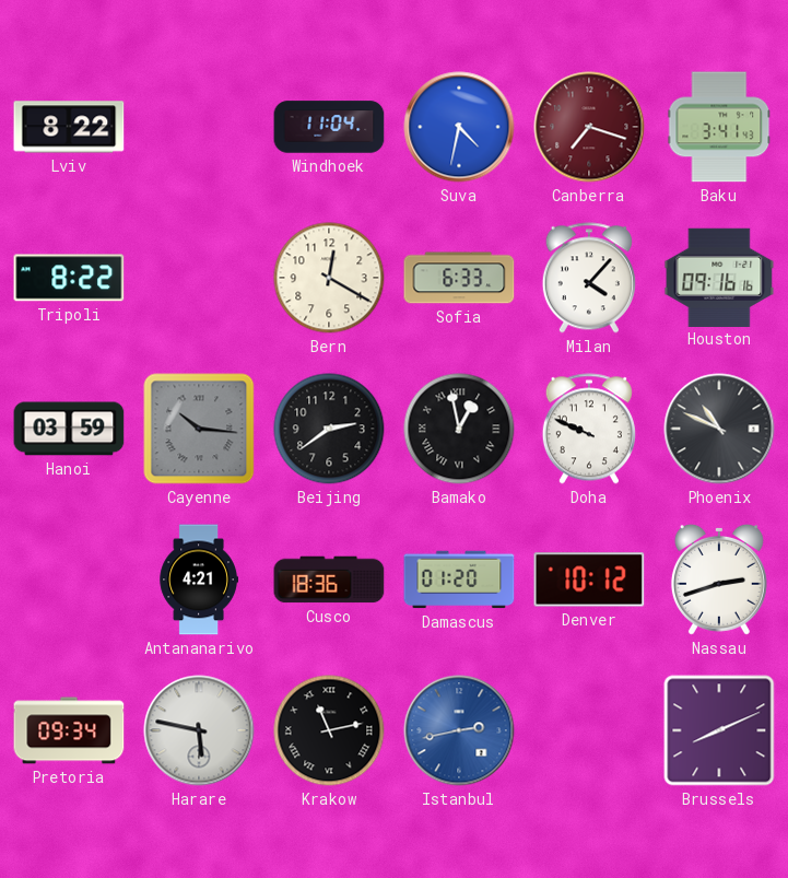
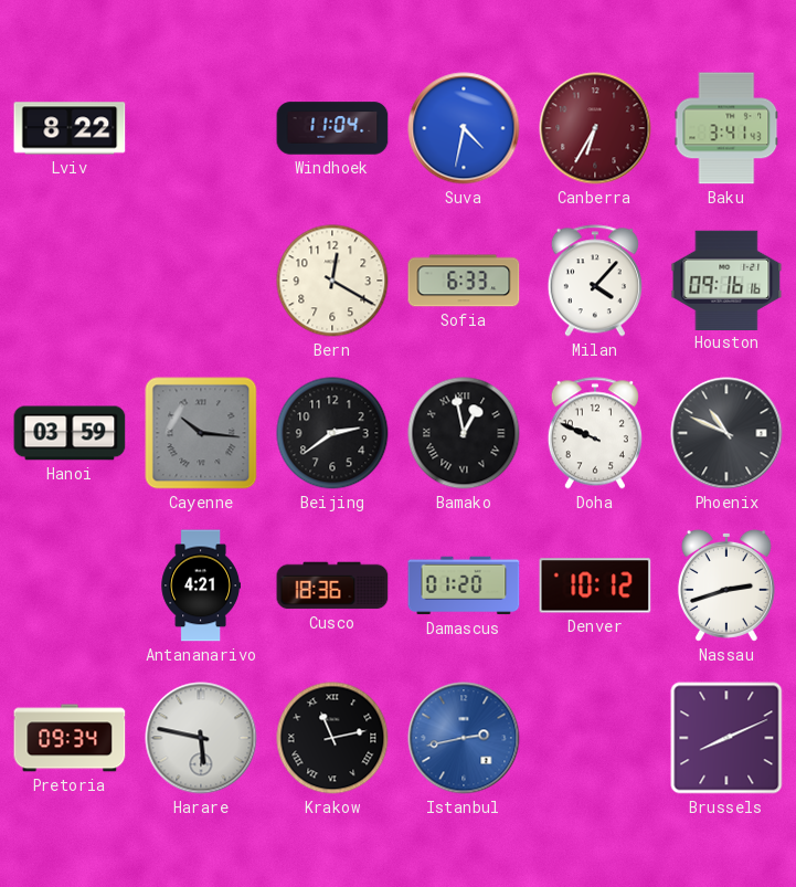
Canberra: 7:18 -> 6:35
Tripoli: 8:22 -> none
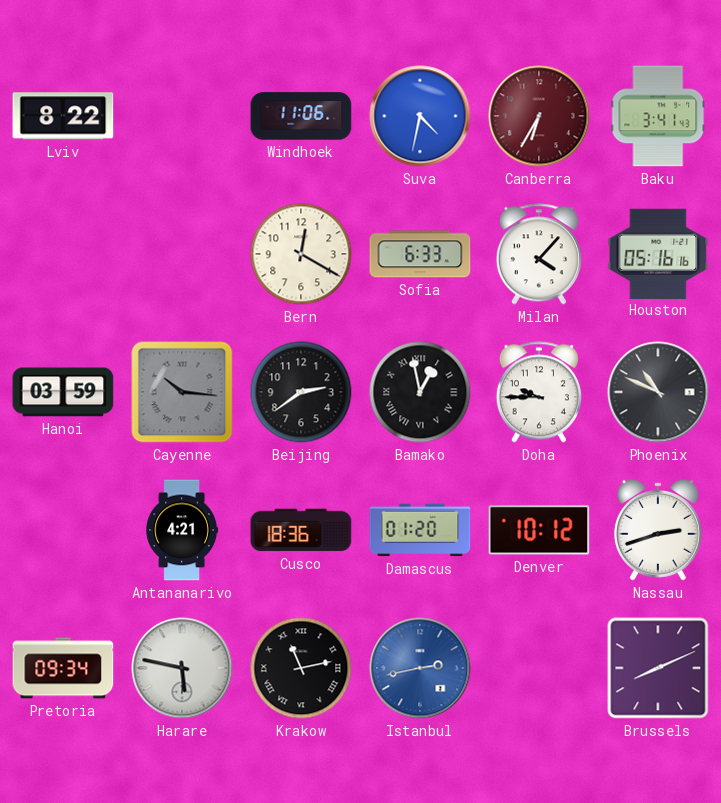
Windhoek: 11:04 -> 11:06
Houston: 09:16 -> 05:16
Doha: 9:49 -> 9:45
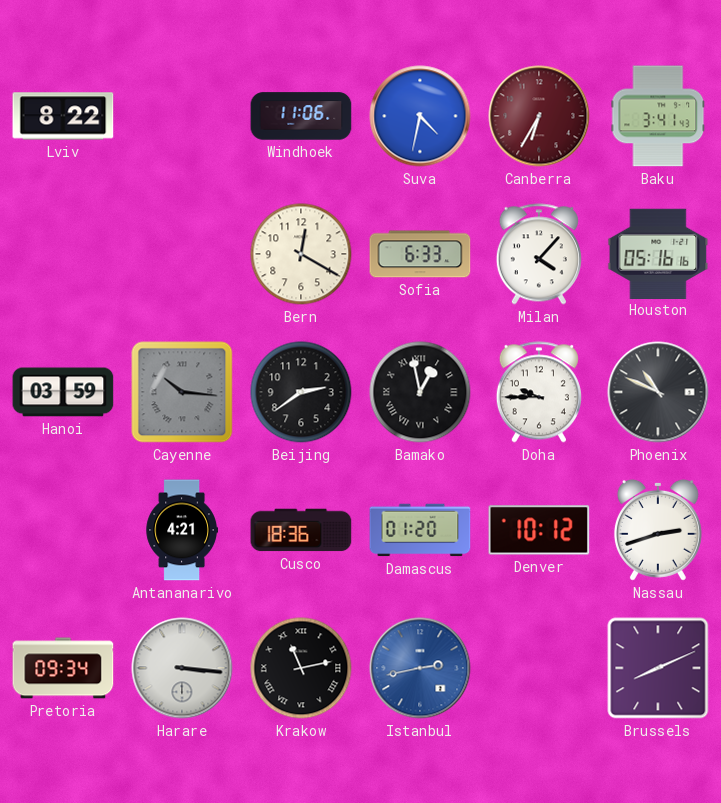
Harare: 5:47 -> 3:16
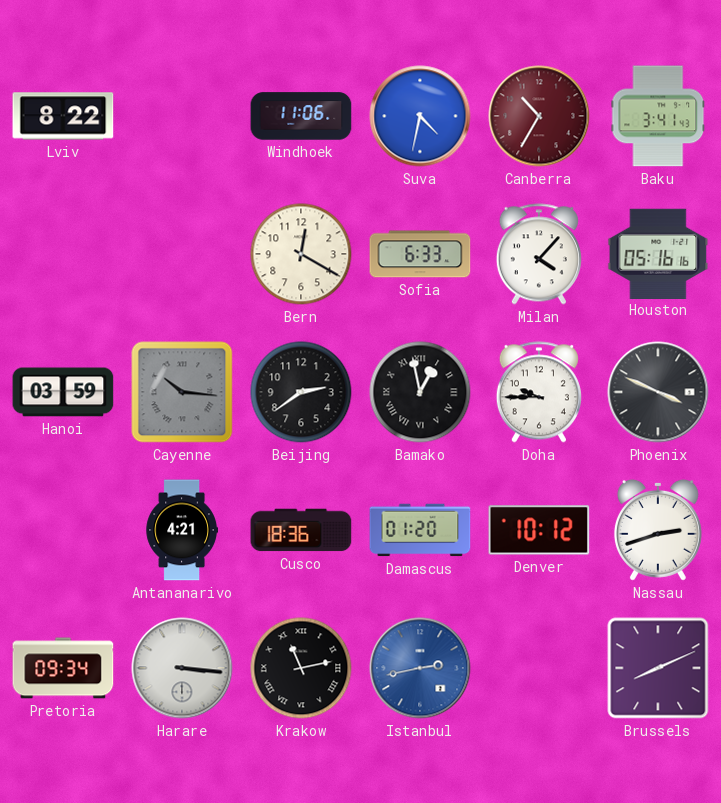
Canberra: 6:35 -> 10:35
Phoenix: 10:49 -> 3:49
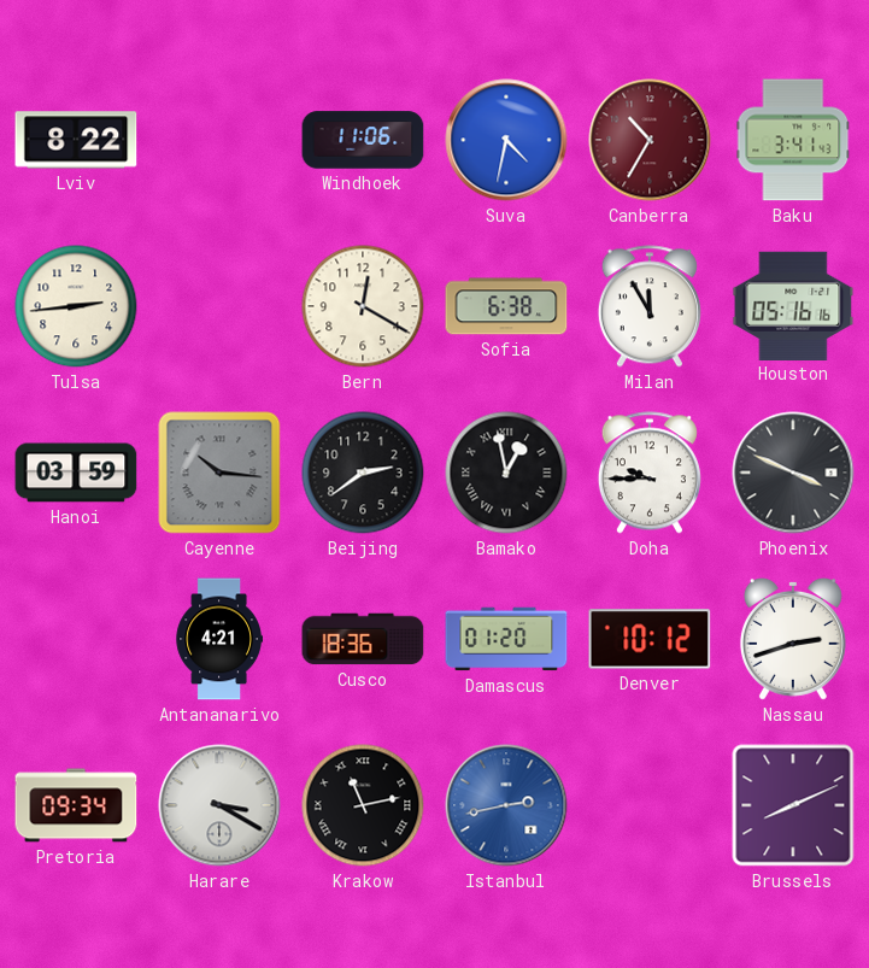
Tulsa: none -> 2:44
Sofia: 6:33 -> 6:38
Milan: 4:07 -> 11:55
Harare: 3:16 -> 3:20
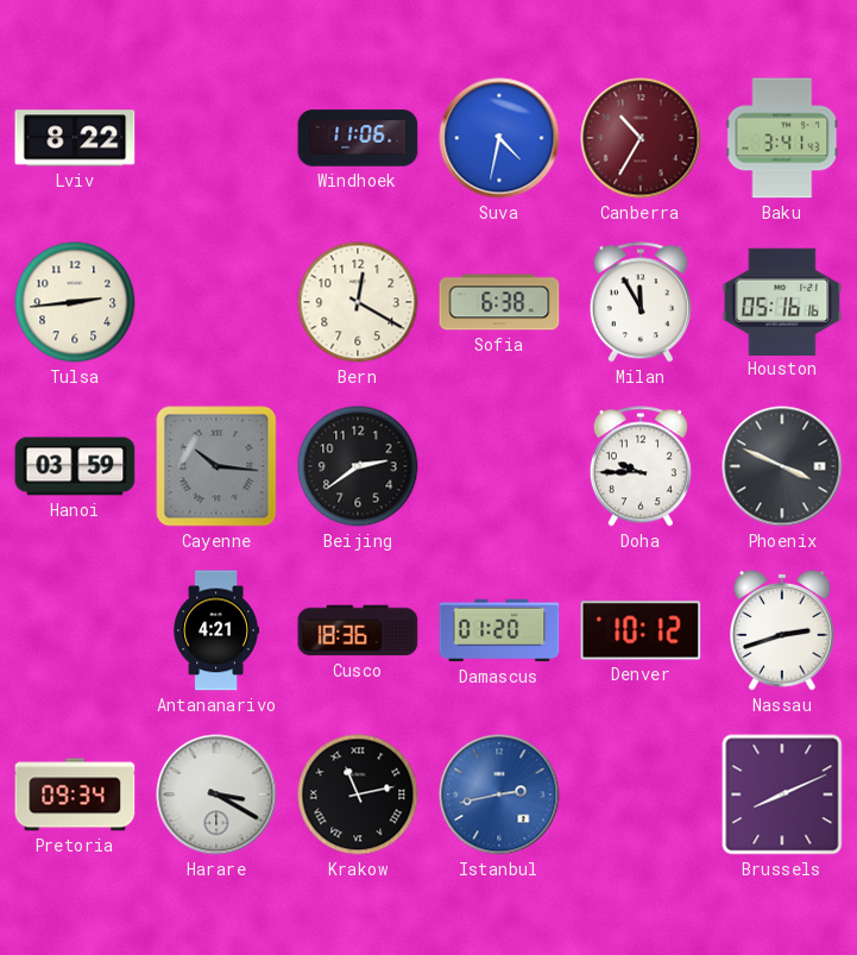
Bamako: 12:58 -> none
